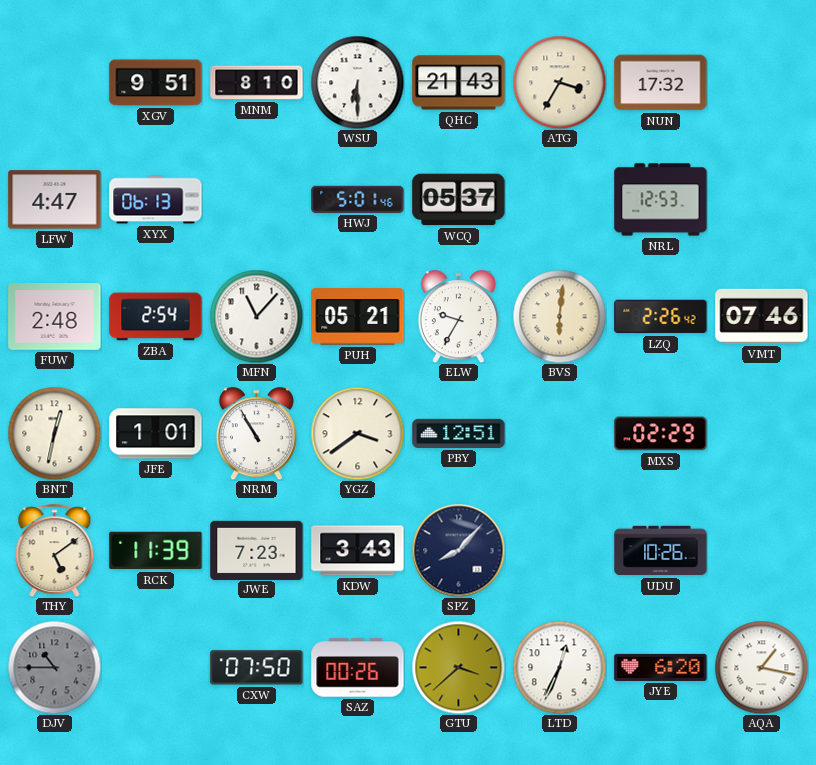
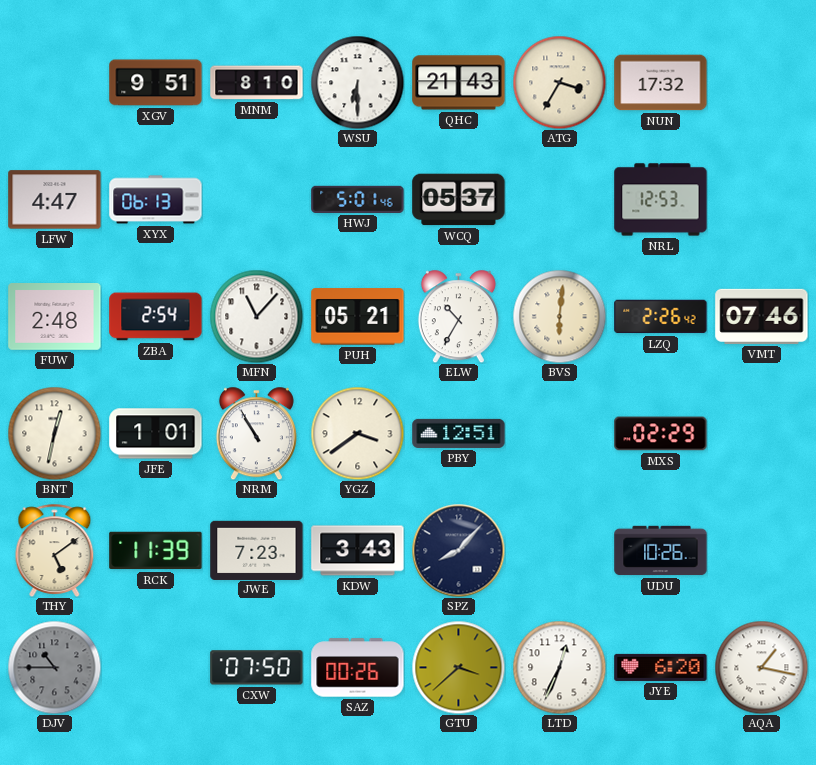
ELW: 9:35 -> 10:35
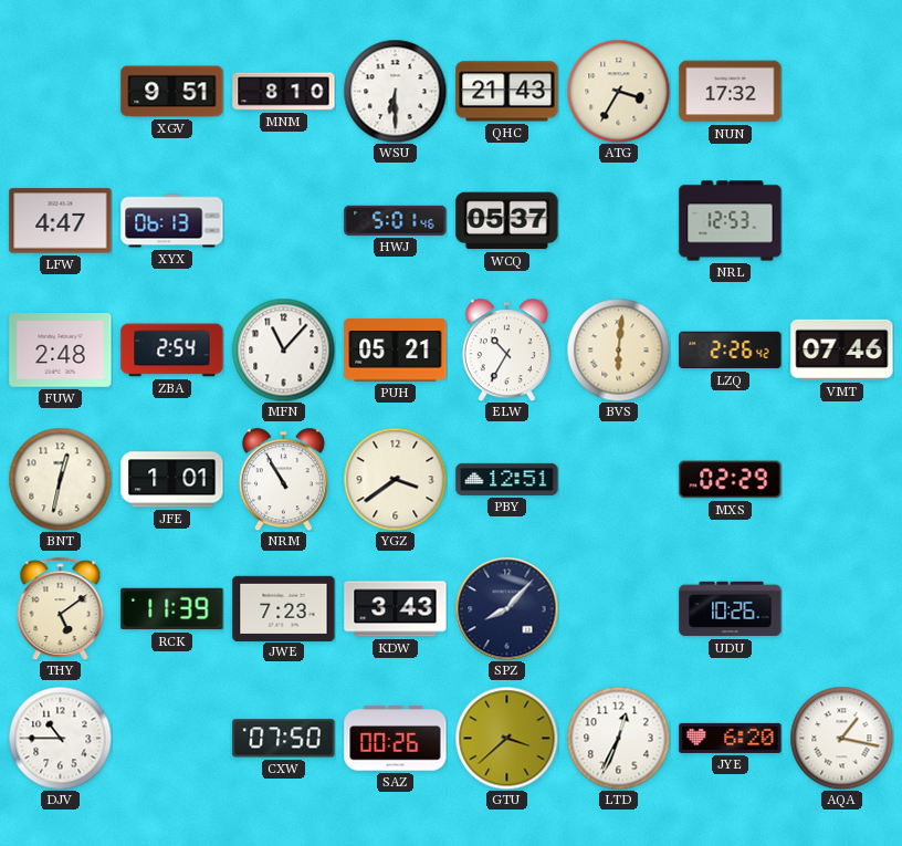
DJV dial: grey -> white
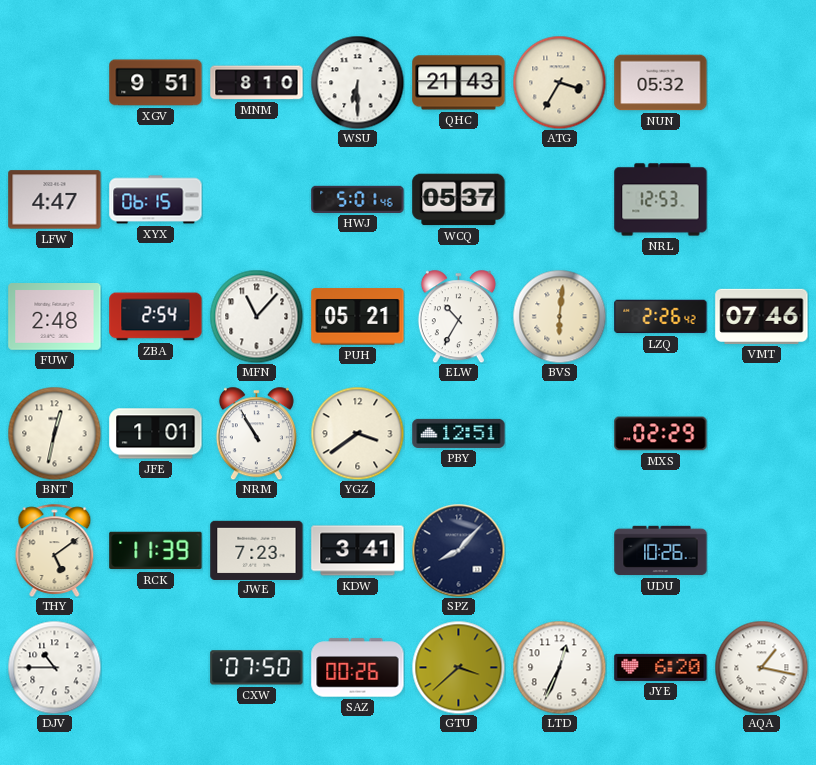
NUN: 17:32 -> 05:32
XYX: 06:13 -> 06:15
KDW: 3:43 -> 3:41
